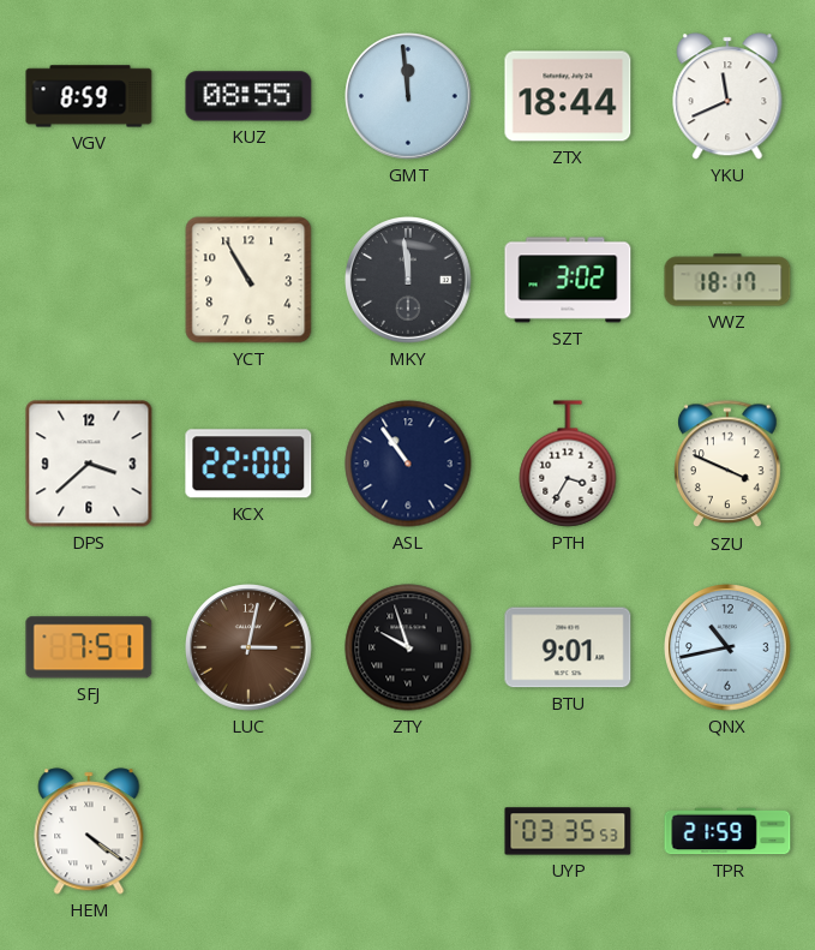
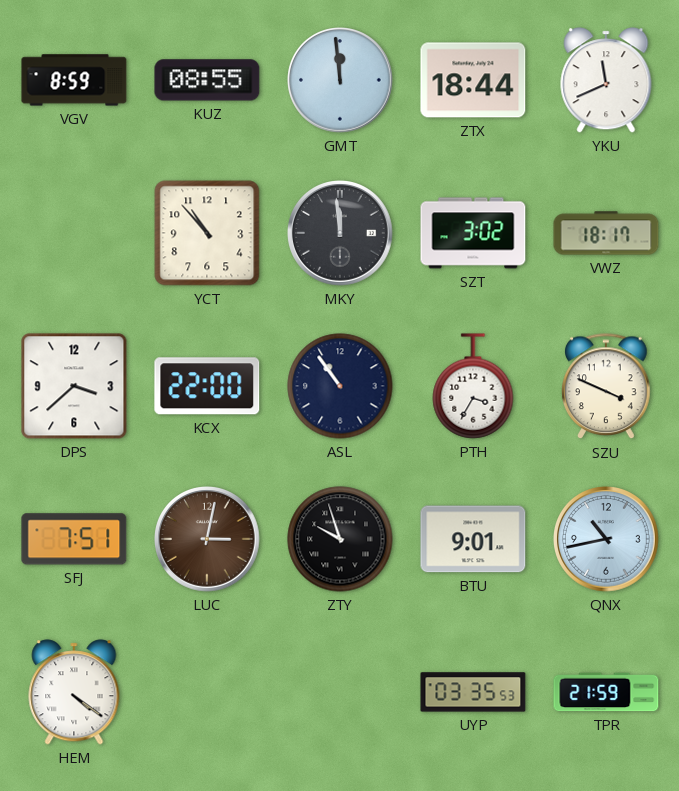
YCT: 10:55 -> 10:53
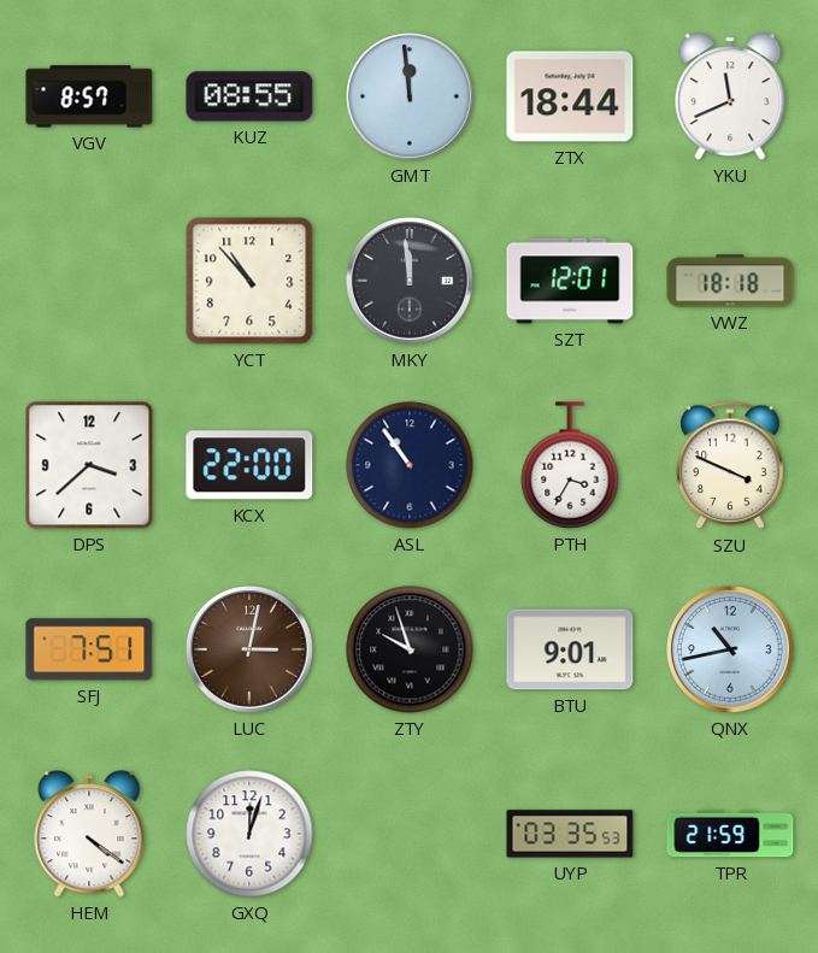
VGV: 8:59 -> 8:57
SZT: 3:02 -> 12:01
VWZ: 18:17 -> 18:18
GXQ: none -> 12:03
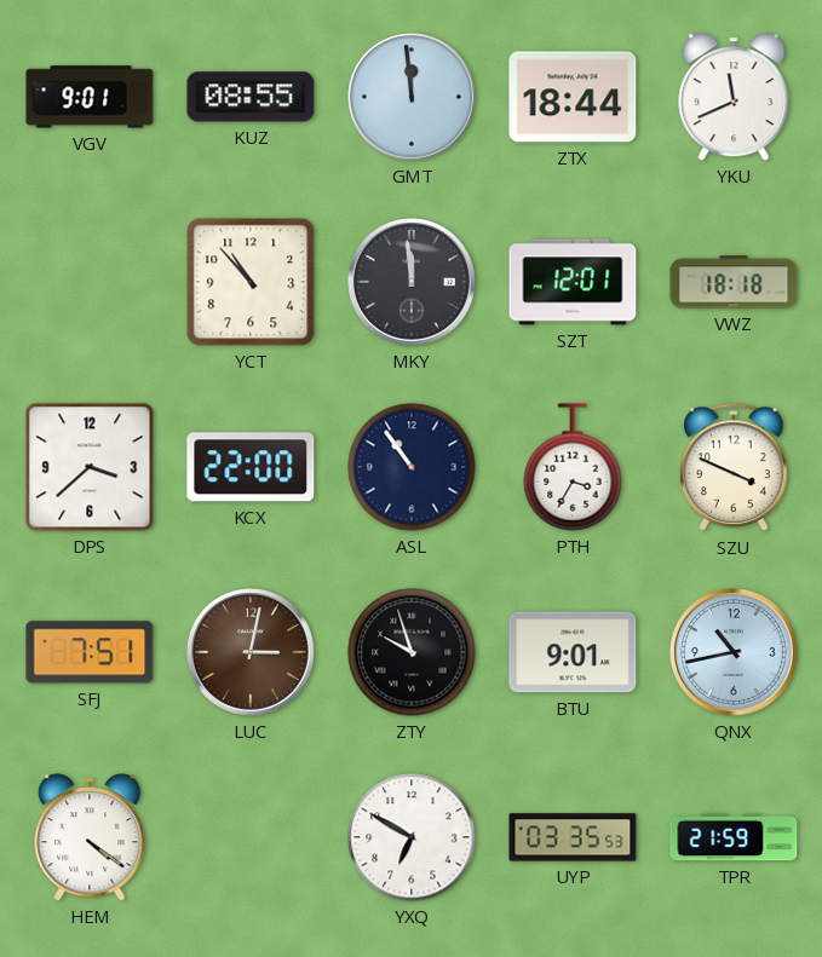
VGV: 8:57 -> 9:01
GXQ: 12:03 -> none
YXQ: none -> 6:50
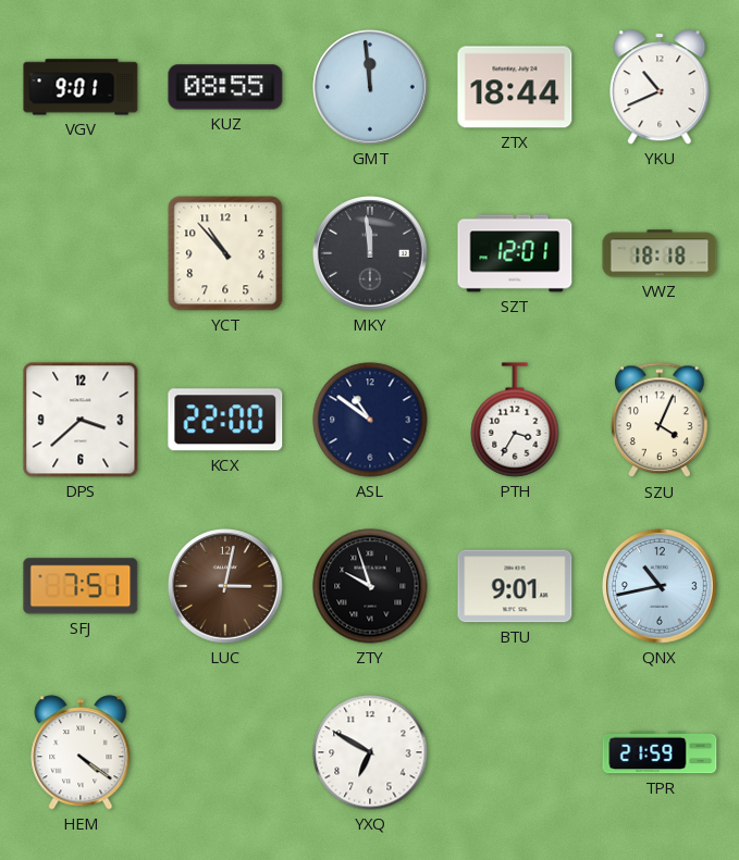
YKU: 11:41 -> 10:41
ASL: 10:54 -> 10:51
SZU: 3:49 -> 4:04
UYP: 03:35 -> none
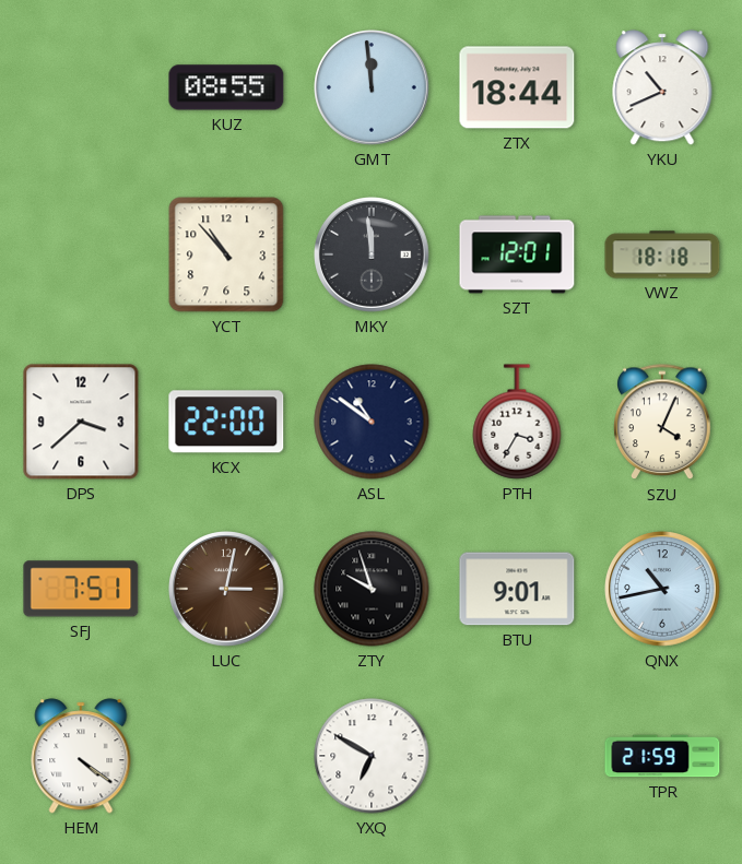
VGV: 9:01 -> none
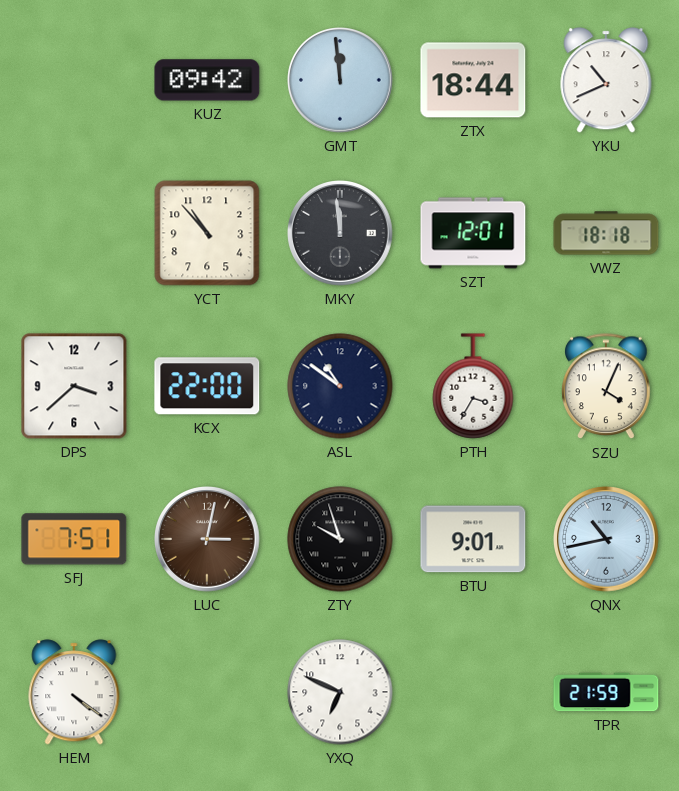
KUZ: 08:55 -> 09:42
YXQ: 6:50 -> 6:49
